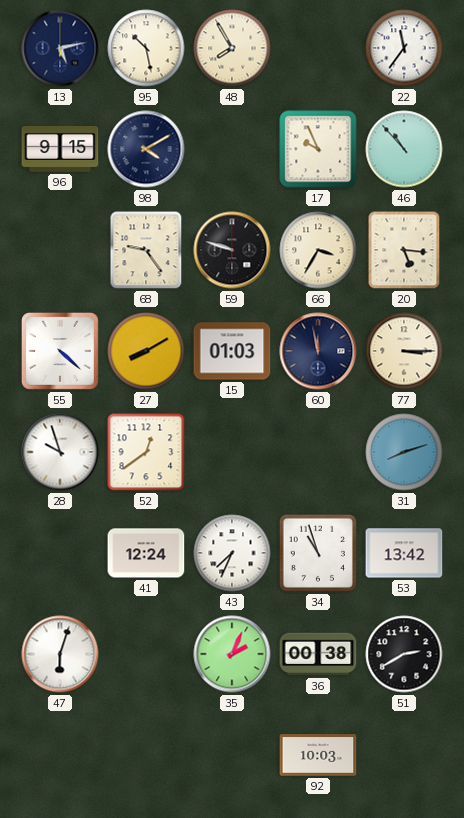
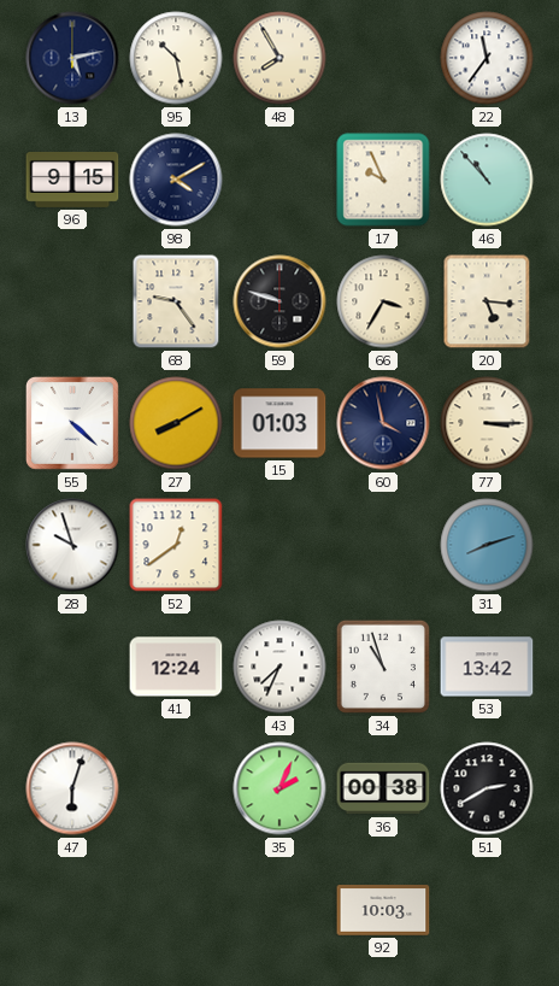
60: 11:58 -> 3:58
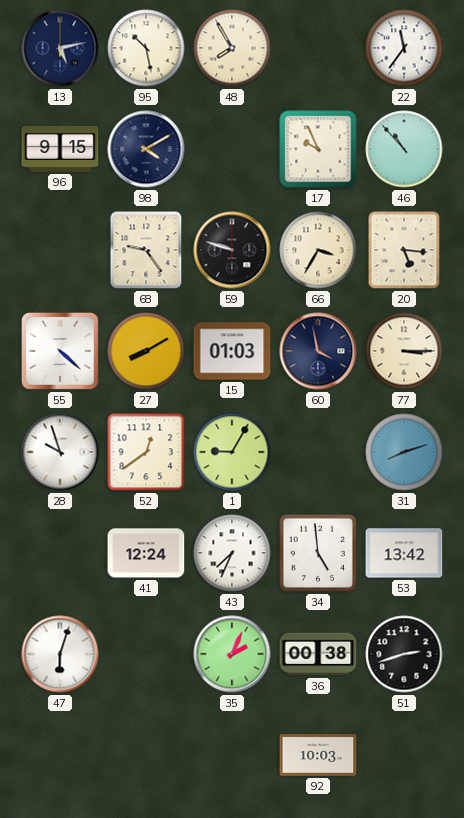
1: none -> 9:05
34: 10:57 -> 4:59
51: 2:40 -> 2:42
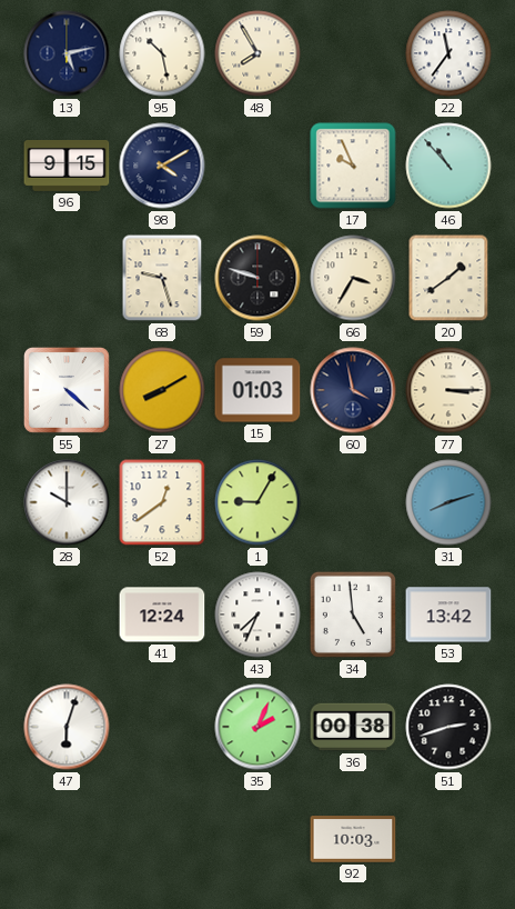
68: 9:24 -> 9:27
20: 5:16 -> 1:39
28: 9:57 -> 10:00
